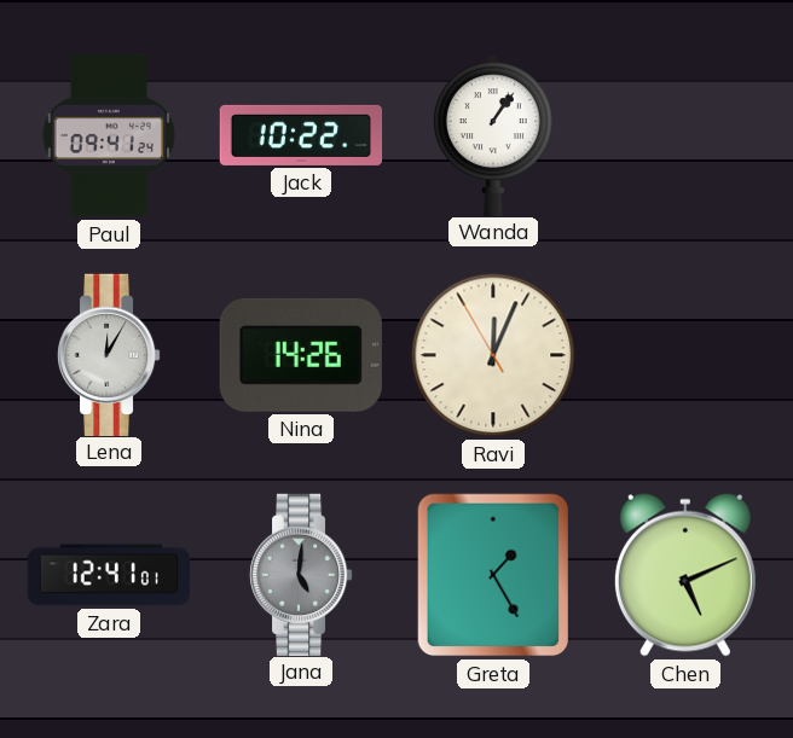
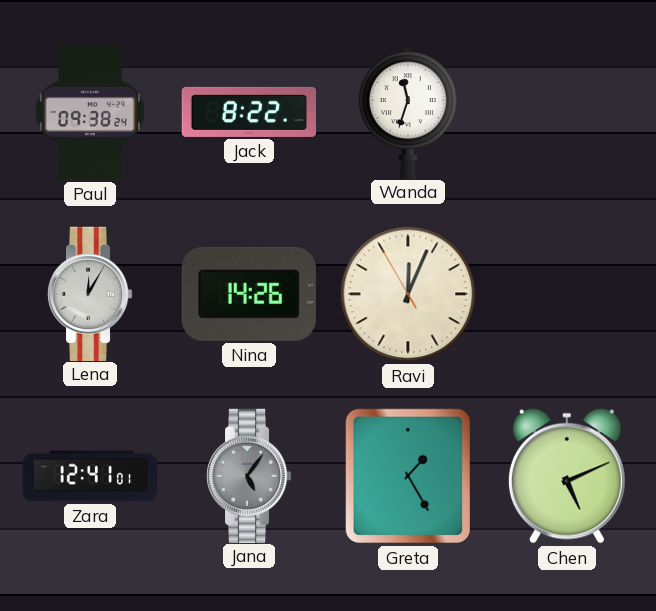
Paul: 09:41 -> 09:38
Jack: 10:22 -> 8:22
Wanda: 1:06 -> 11:33
Jana: 5:01 -> 5:06
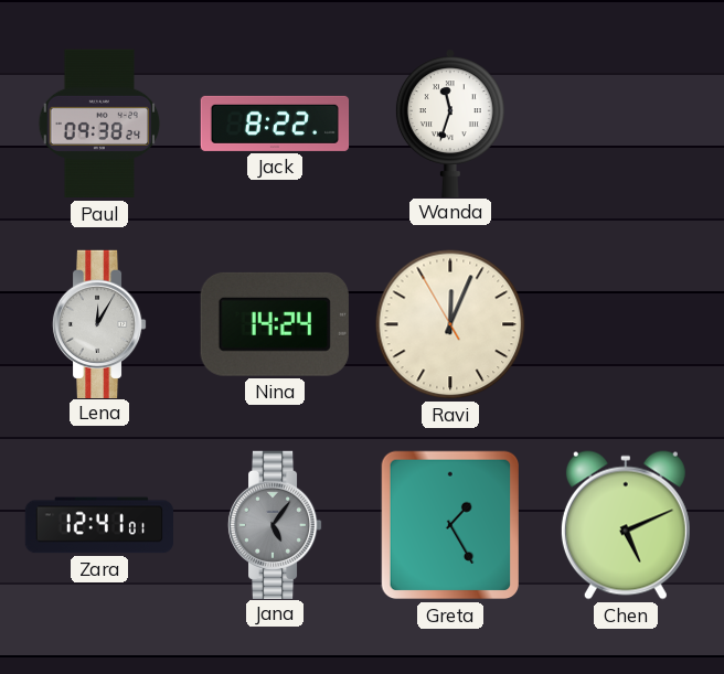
Nina: 14:26 -> 14:24
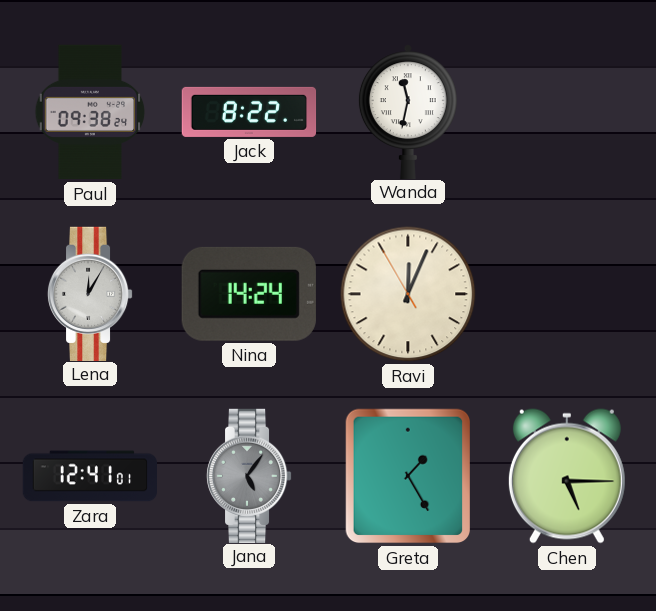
Wanda: 11:33 -> 11:32
Chen: 5:11 -> 5:15
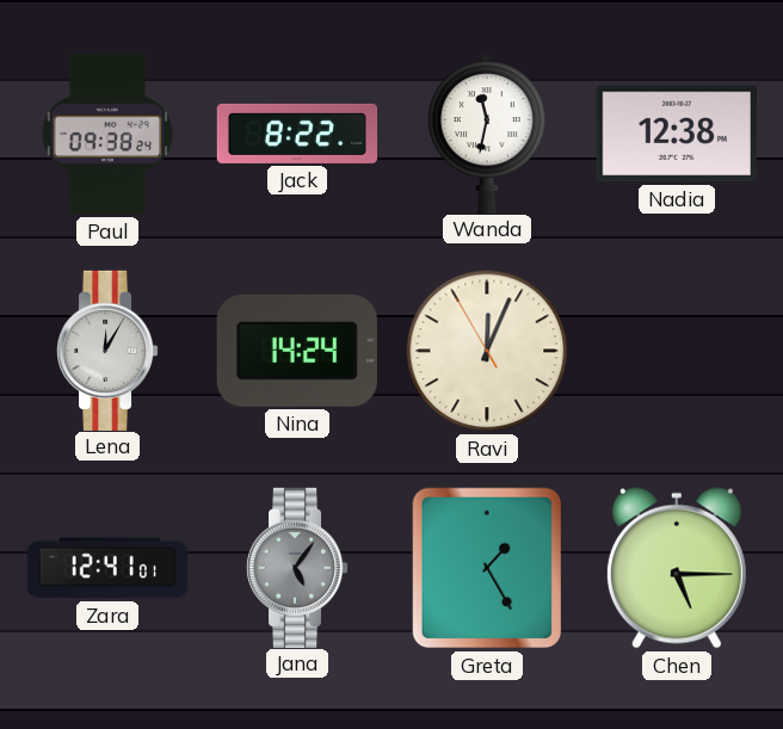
Nadia: none -> 12:38
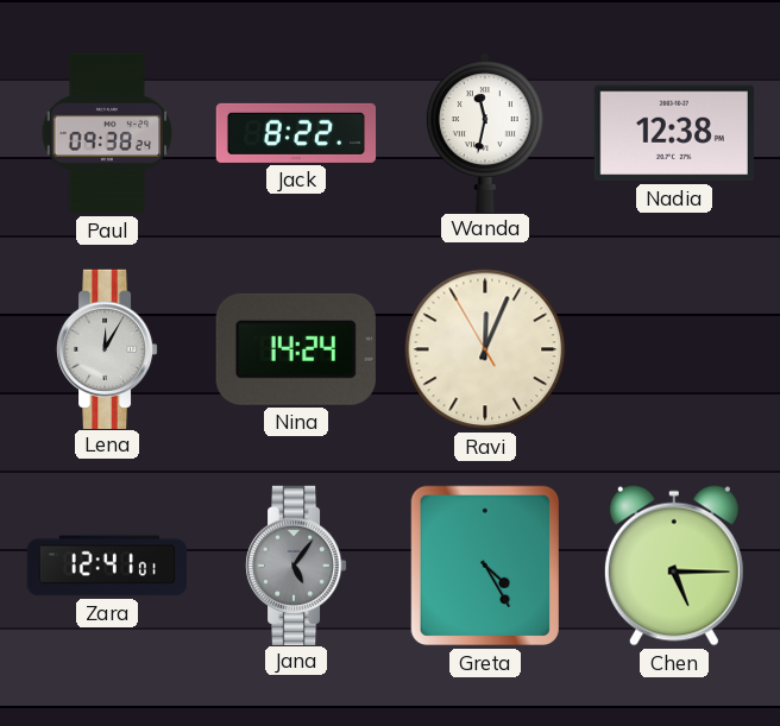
Greta: 1:25 -> 4:25
